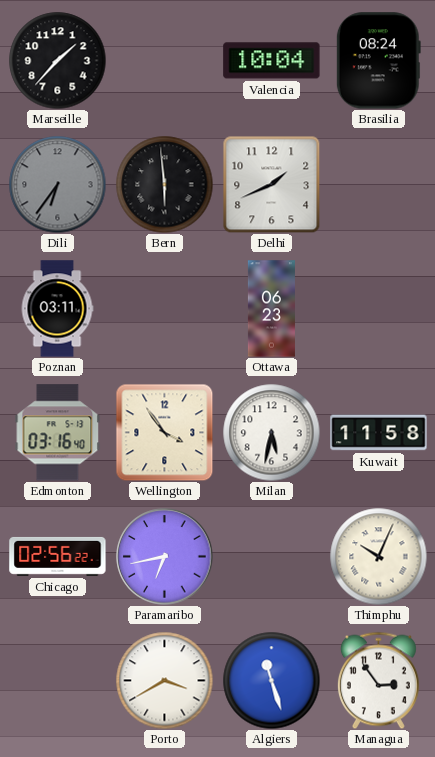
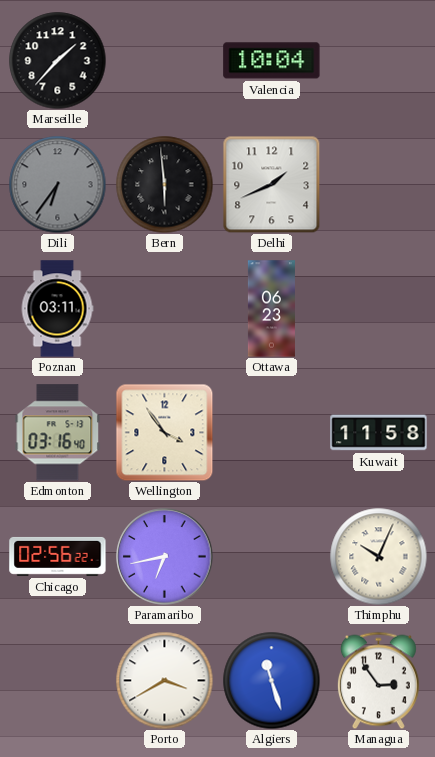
Brasilia: 08:24 -> none
Milan: 5:32 -> none
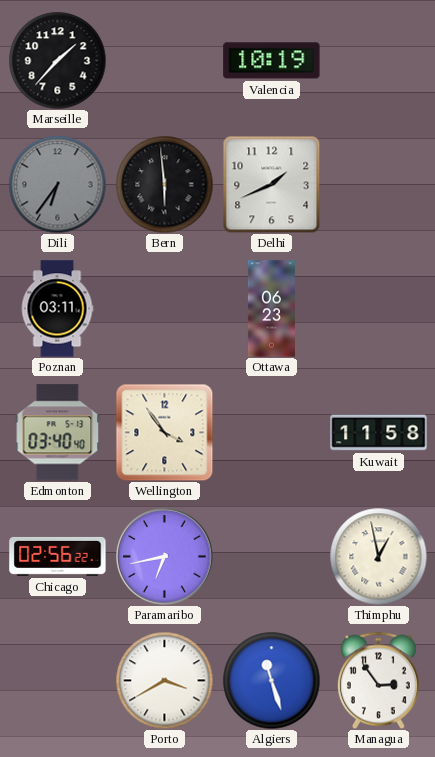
Valencia: 10:04 -> 10:19
Edmonton: 03:16 -> 03:40
Thimphu: 10:04 -> 12:58
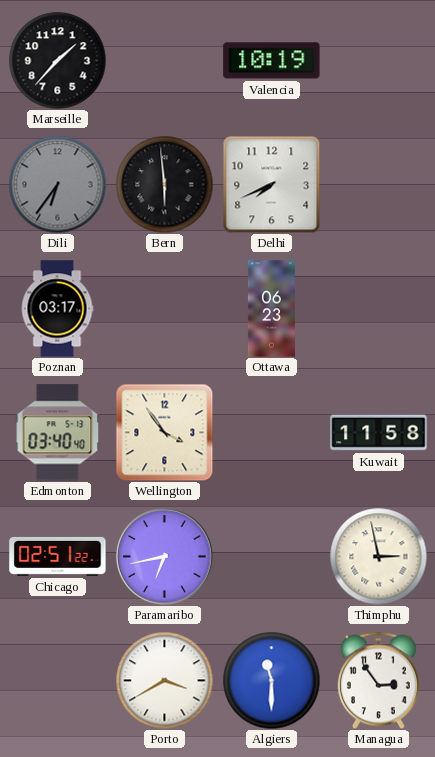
Delhi: 1:41 -> 7:41
Poznan: 03:11 -> 03:17
Chicago: 02:56 -> 02:51
Thimphu: 12:58 -> 2:58
Algiers: 11:27 -> 11:30
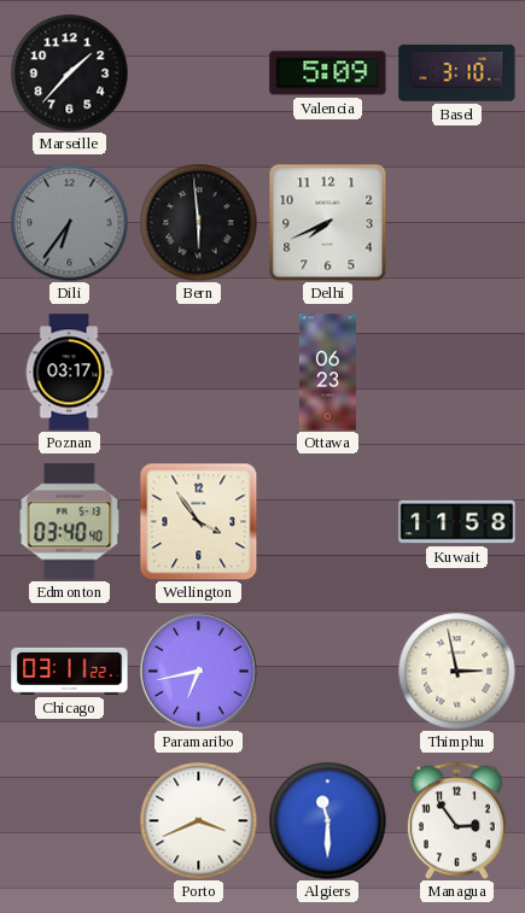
Valencia: 10:19 -> 5:09
Basel: none -> 3:10
Chicago: 02:51 -> 03:11
Porto: 3:40 -> 3:41
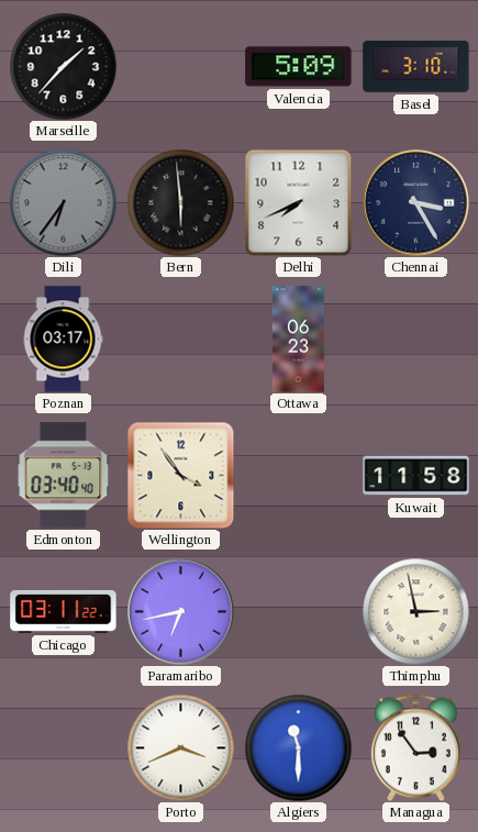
Chennai: none -> 3:25
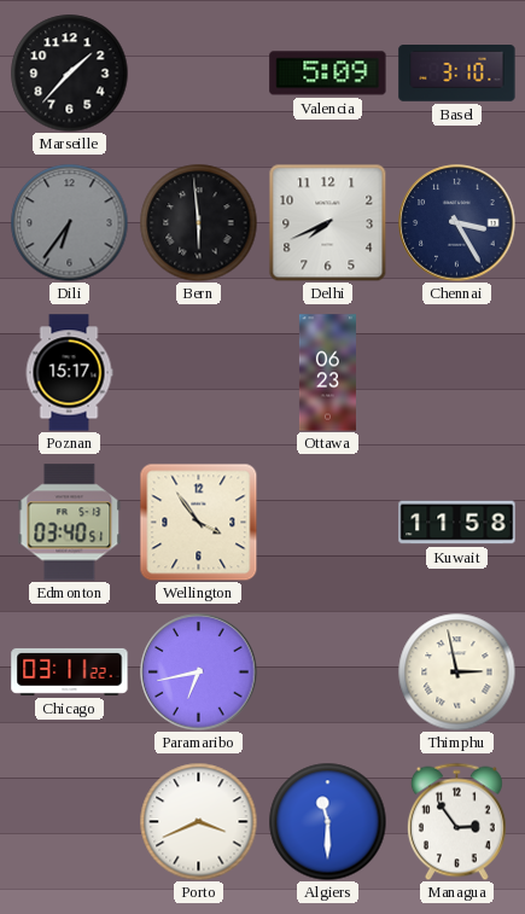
Poznan: 03:17 -> 15:17
Edmonton: 03:40:40 -> 03:40:51
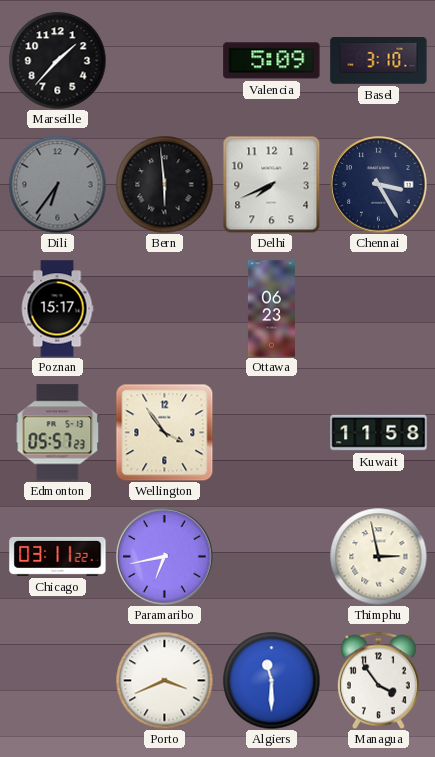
Edmonton: 03:40 -> 05:57
Managua: 2:54 -> 3:54
